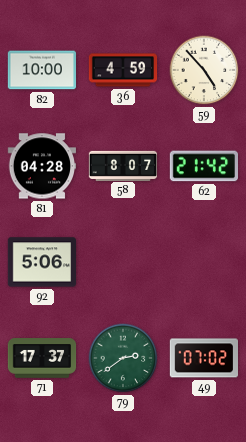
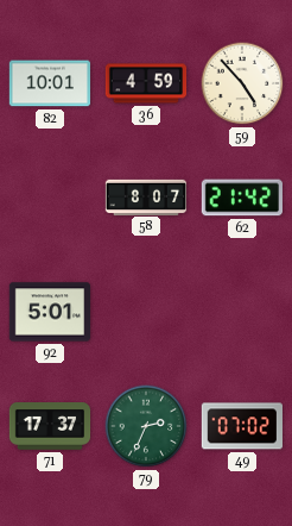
82: 10:00 -> 10:01
81: 04:28 -> none
92: 5:06 -> 5:01
79: 2:39 -> 2:34
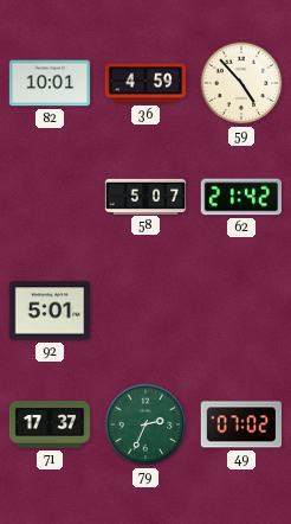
58: 8:07 -> 5:07
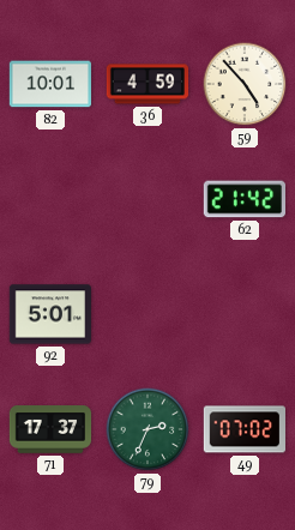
58: 5:07 -> none
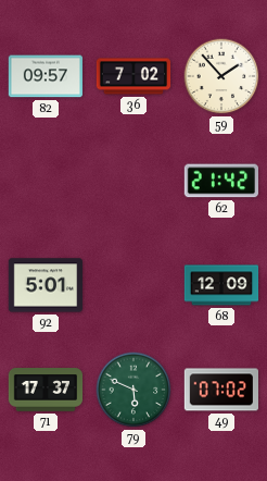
82: 10:01 -> 09:57
36: 4:59 -> 7:02
59: 4:53 -> 1:53
68: none -> 12:09
79: 2:34 -> 5:49
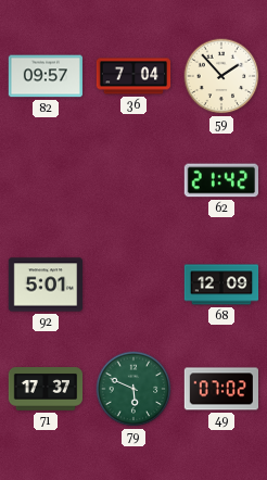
36: 7:02 -> 7:04
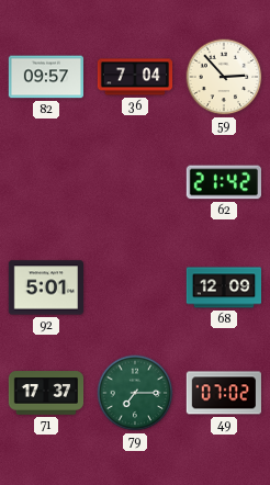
59: 1:53 -> 2:53
79: 5:49 -> 7:15
